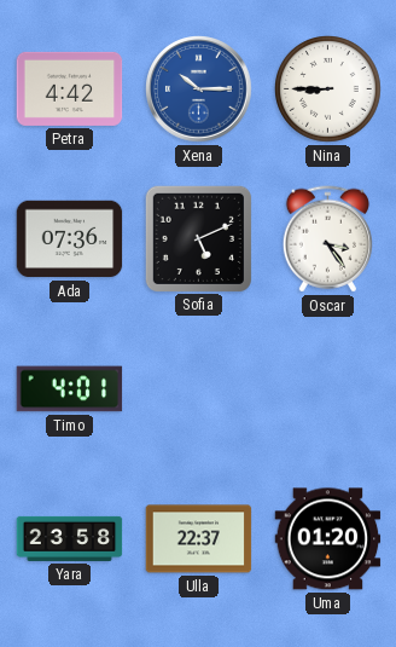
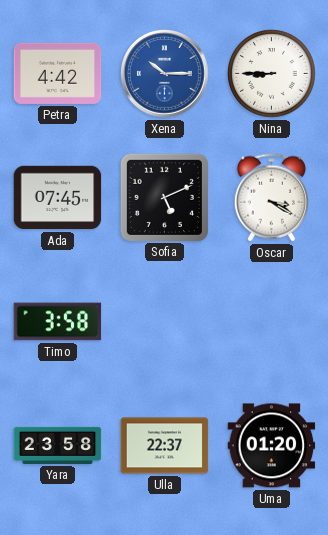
Ada: 07:36 -> 07:45
Oscar: 3:24 -> 3:20
Timo: 4:01 -> 3:58
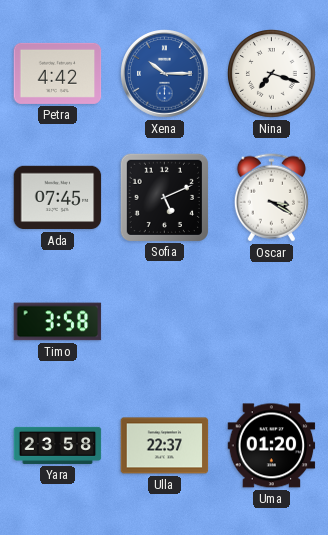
Nina: 8:45 -> 7:18
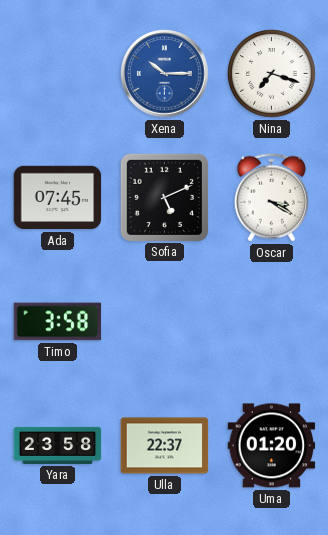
Petra: 4:42 -> none
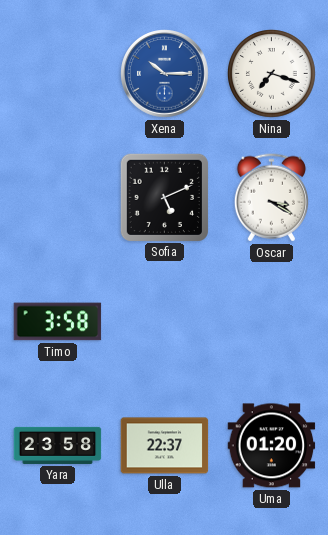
Ada: 07:45 -> none
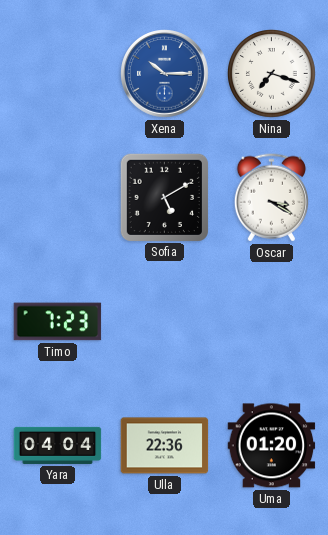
Sofia: 5:11 -> 5:10
Timo: 3:58 -> 7:23
Yara: 23:58 -> 04:04
Ulla: 22:37 -> 22:36
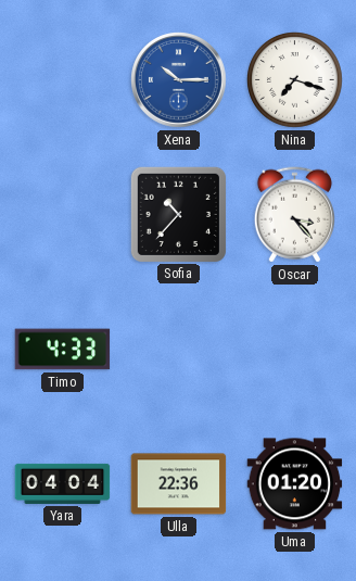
Sofia: 5:10 -> 10:37
Oscar: 3:20 -> 3:23
Timo: 7:23 -> 4:33
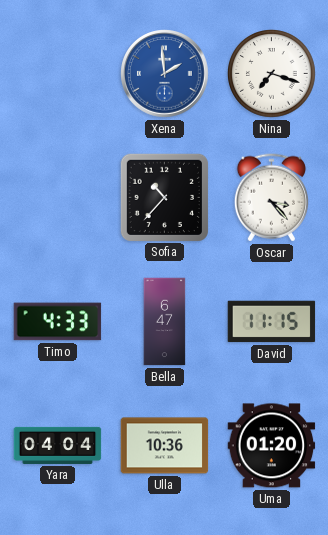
Xena: 10:15 -> 1:59
Bella: none -> 6:47
David: none -> 11:15
Ulla: 22:36 -> 10:36
